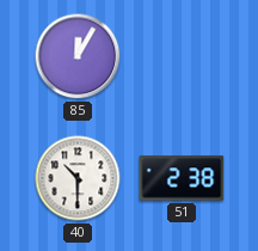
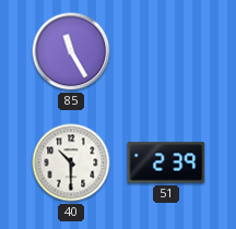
85: 12:05 -> 11:25
51: 2:38 -> 2:39
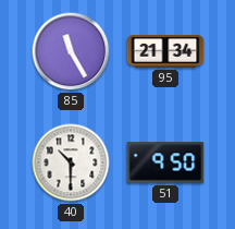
95: none -> 21:34
51: 2:39 -> 9:50
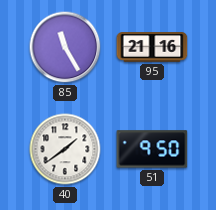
95: 21:34 -> 21:16
40: 10:30 -> 1:39
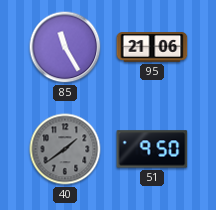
95: 21:16 -> 21:06
40 dial: white -> grey
